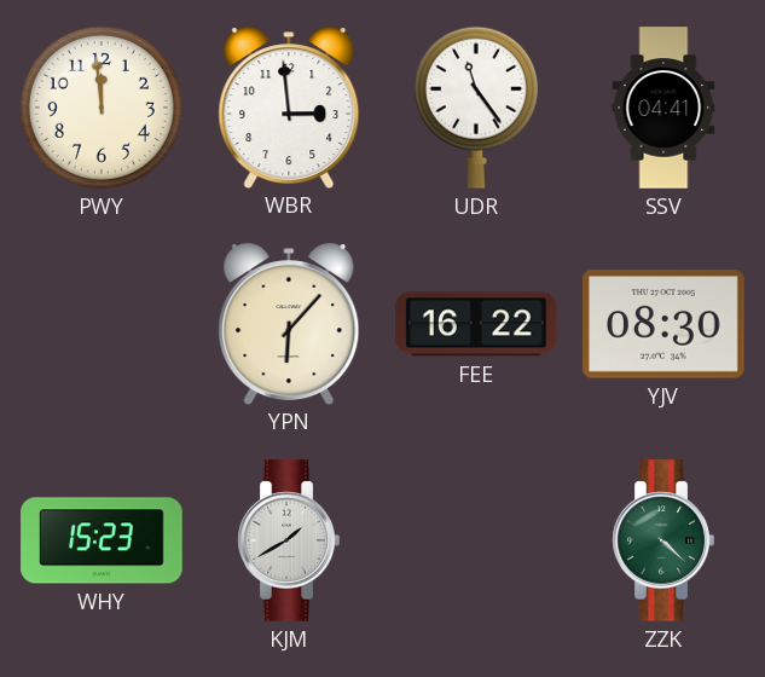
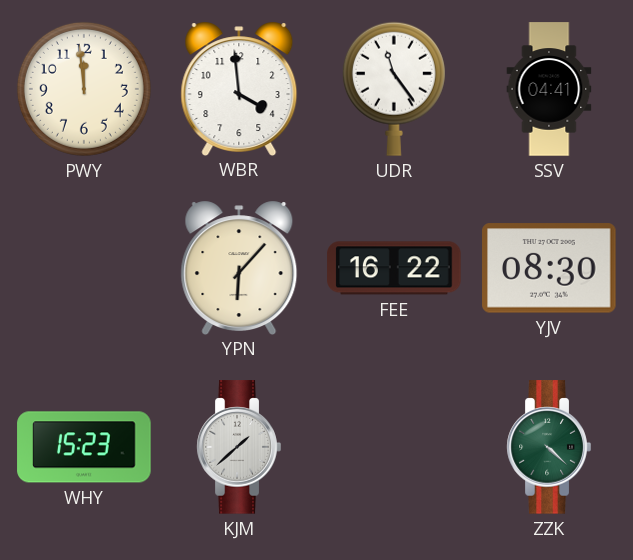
WBR: 2:59 -> 3:59
KJM: 1:40 -> 1:38
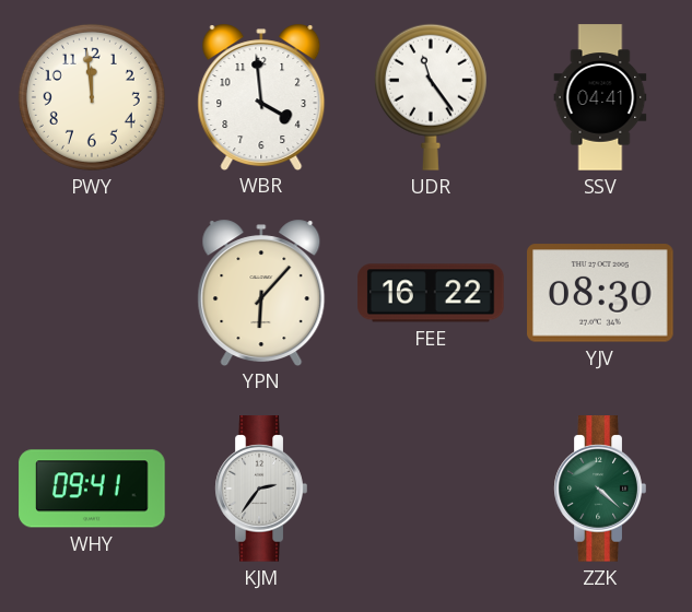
WHY: 15:23 -> 09:41
KJM: 1:38 -> 2:36
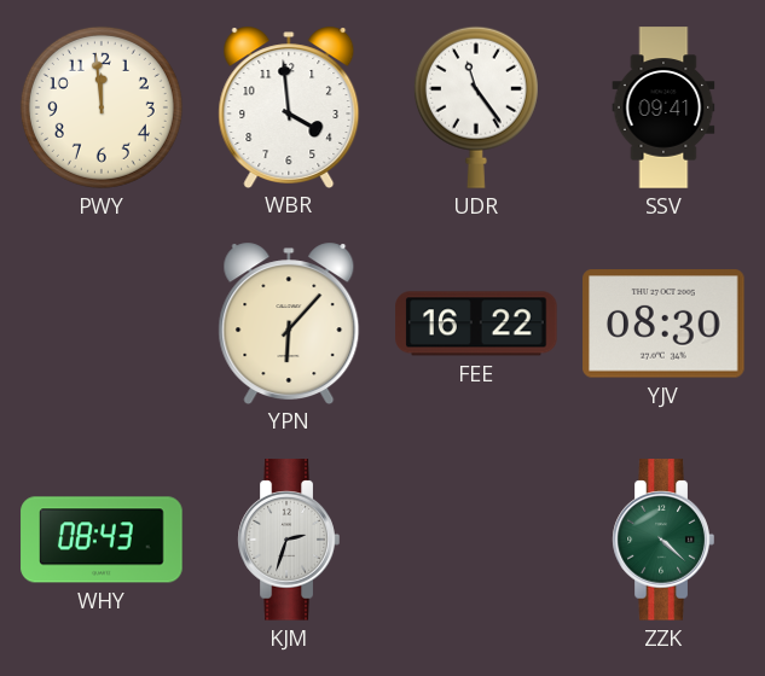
SSV: 04:41 -> 09:41
WHY: 09:41 -> 08:43
KJM: 2:36 -> 2:33
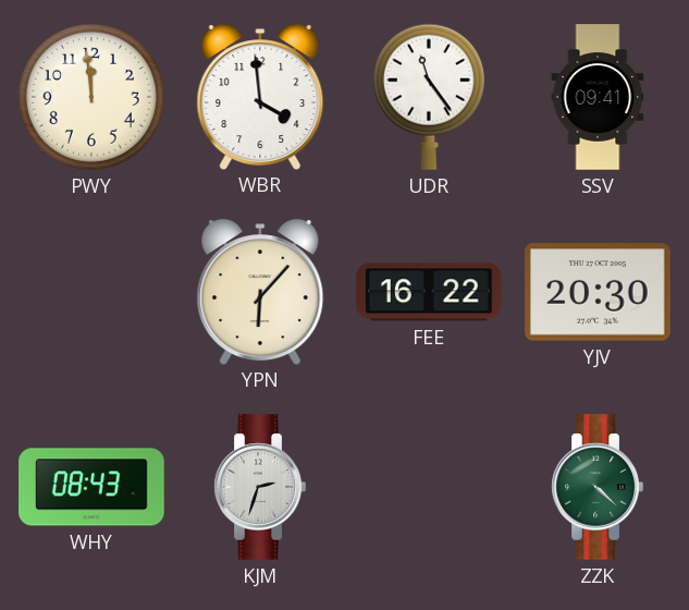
YJV: 08:30 -> 20:30
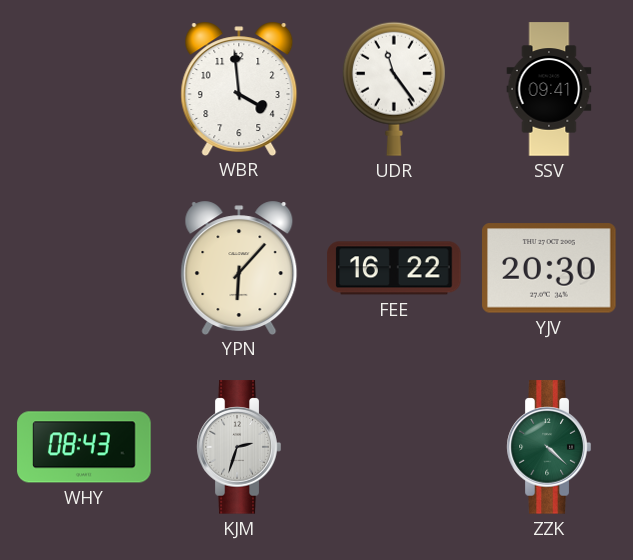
PWY: 11:59 -> none
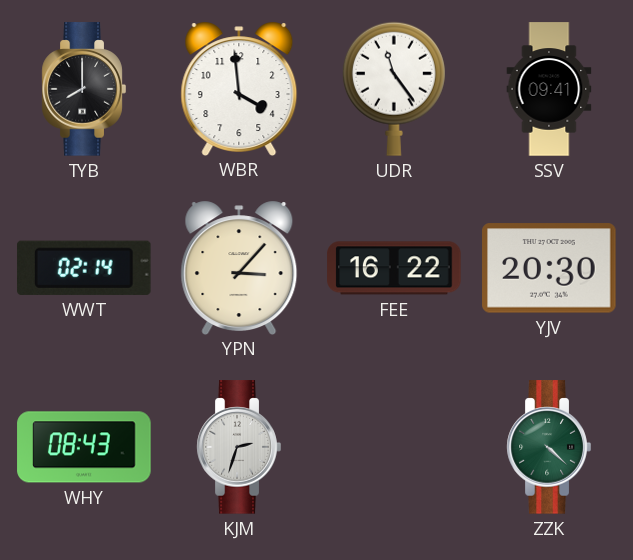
TYB: none -> 8:00
WWT: none -> 02:14
YPN: 6:07 -> 3:07
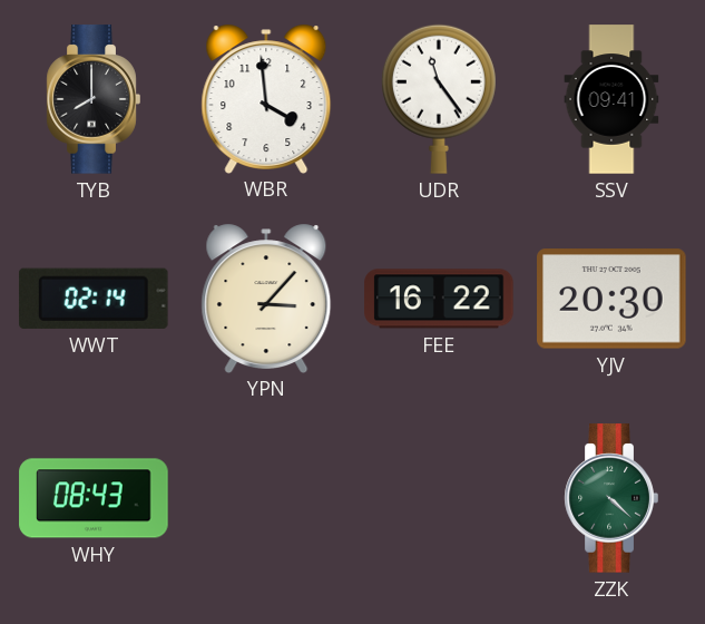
KJM: 2:33 -> none
